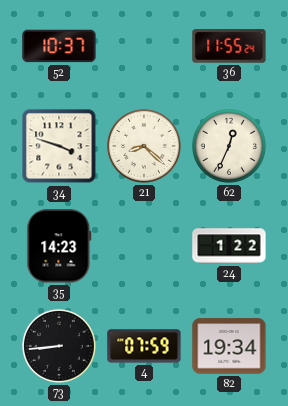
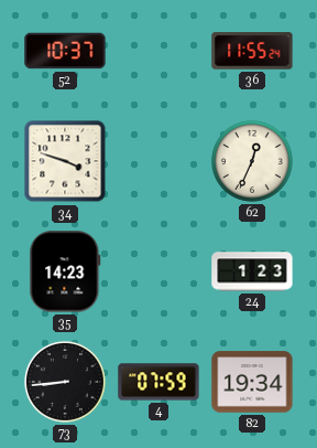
21: 8:22 -> none
24: 1:22 -> 1:23
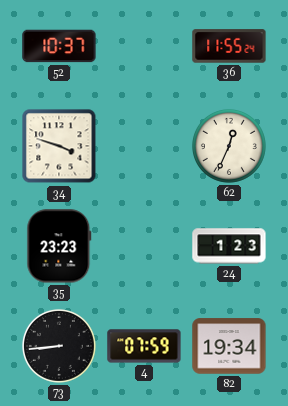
35: 14:23 -> 23:23
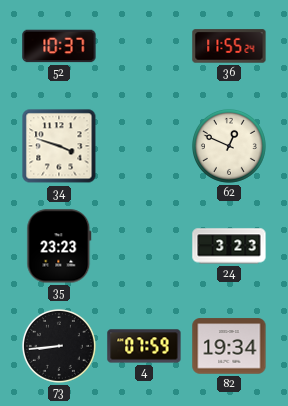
62: 12:34 -> 12:49
24: 1:23 -> 3:23
